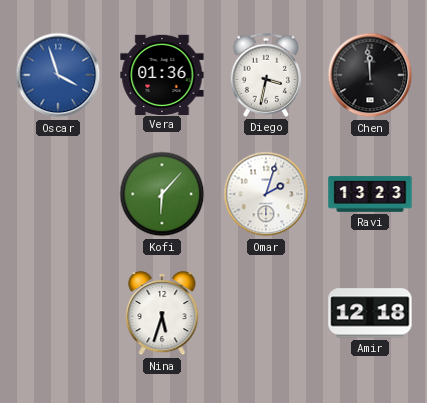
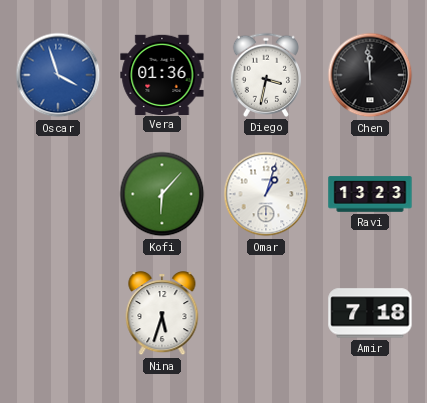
Omar: 2:03 -> 1:03
Amir: 12:18 -> 7:18
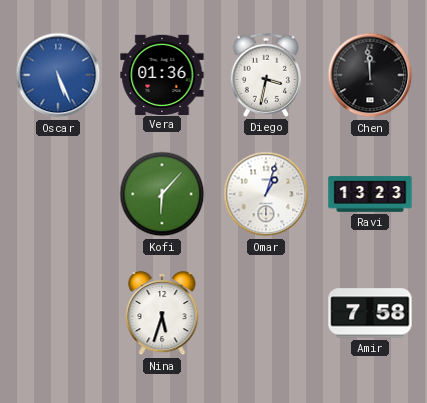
Oscar: 3:57 -> 5:26
Amir: 7:18 -> 7:58
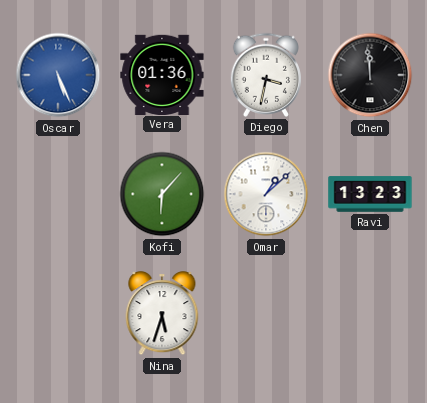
Omar: 1:03 -> 1:08
Amir: 7:58 -> none
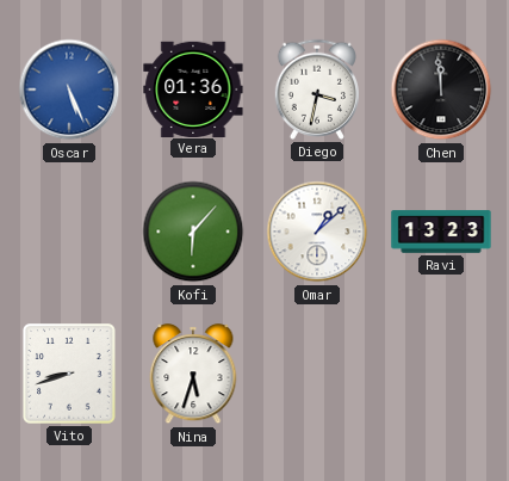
Vito: none -> 8:42
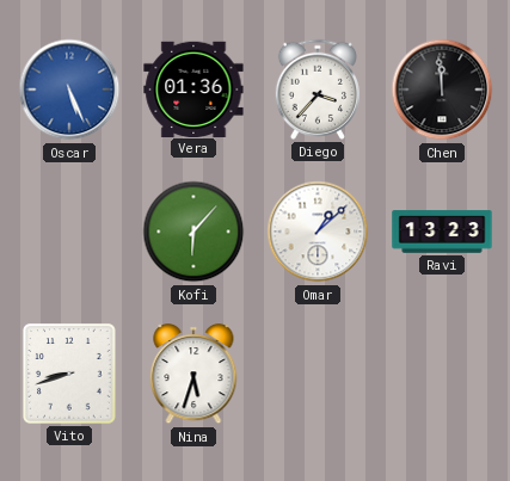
Diego: 3:32 -> 3:37
